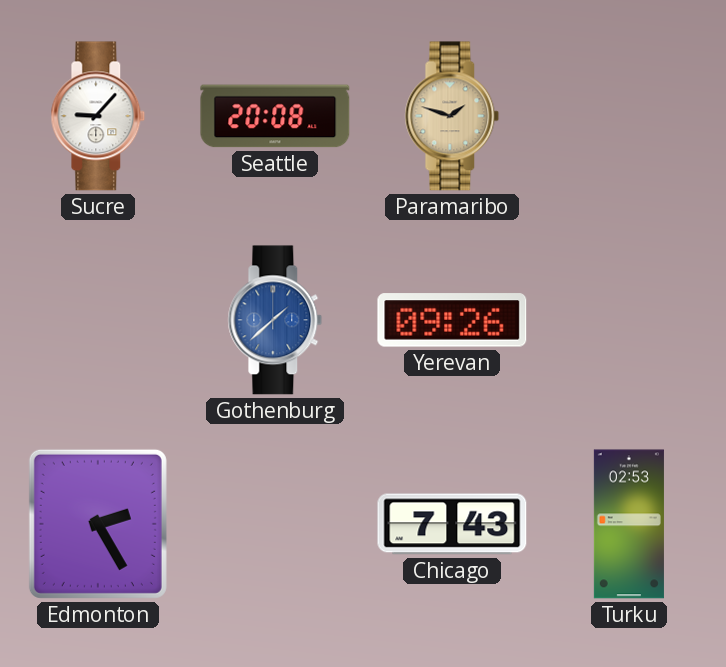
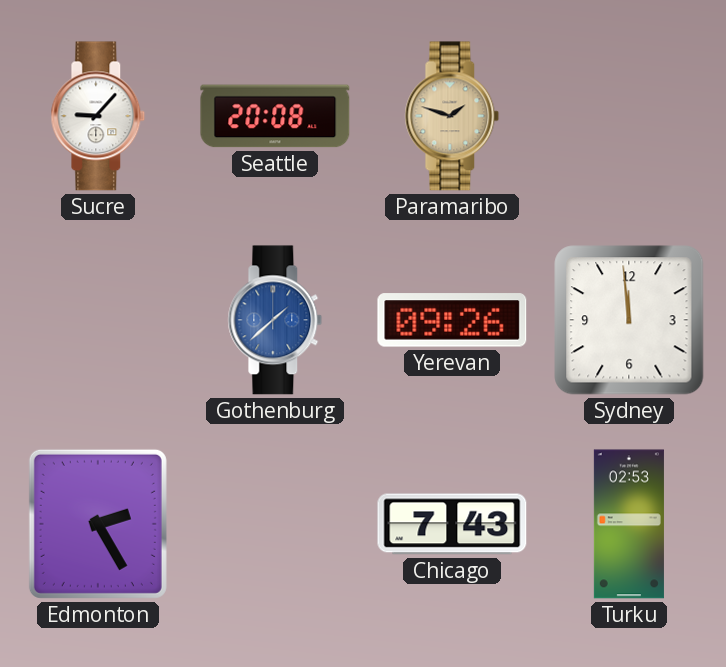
Sydney: none -> 11:59
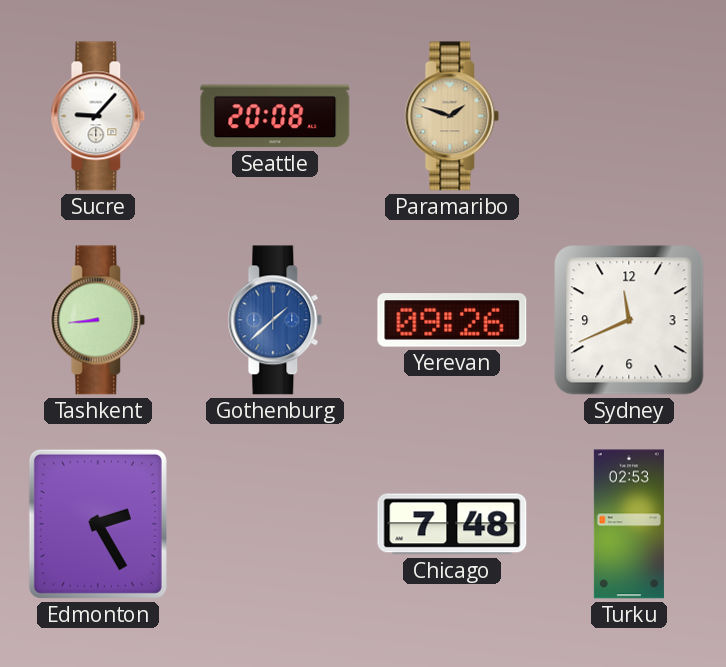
Tashkent: none -> 8:44
Sydney: 11:59 -> 11:41
Chicago: 7:43 -> 7:48
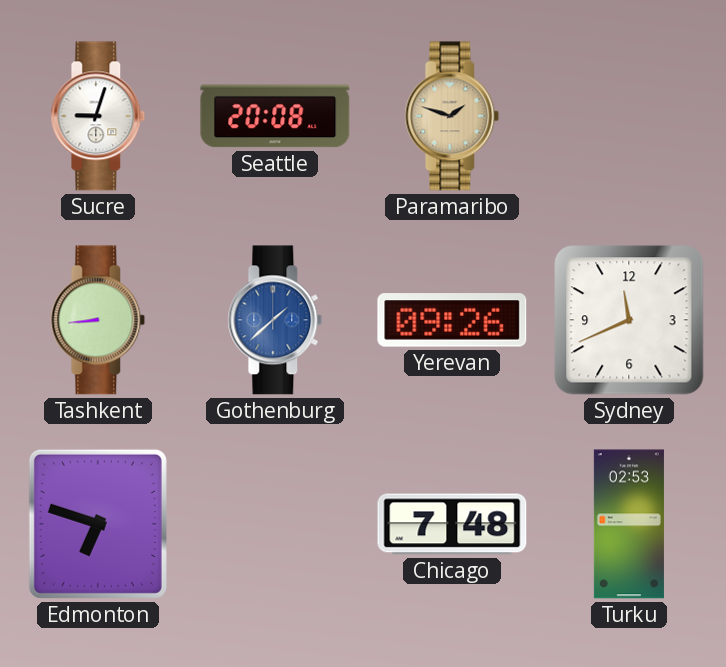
Sucre: 9:07 -> 9:03
Edmonton: 2:25 -> 6:48
